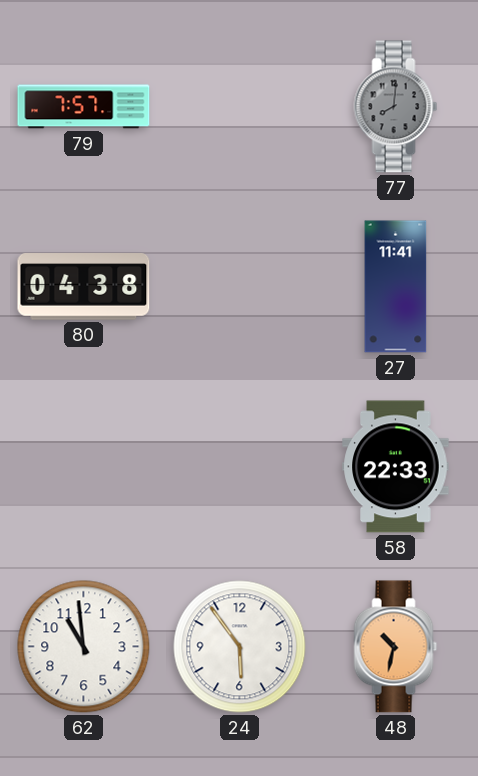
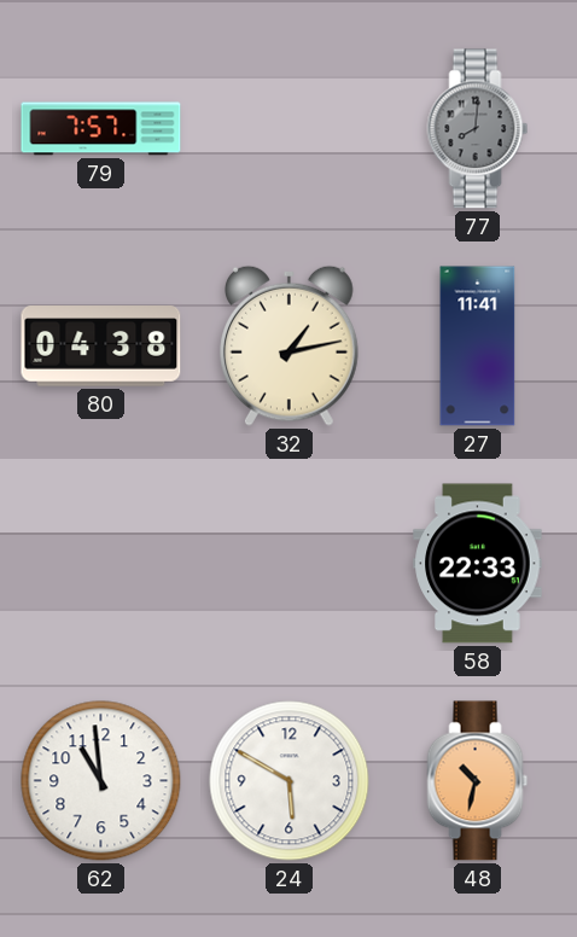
32: none -> 1:13
24: 5:54 -> 5:50
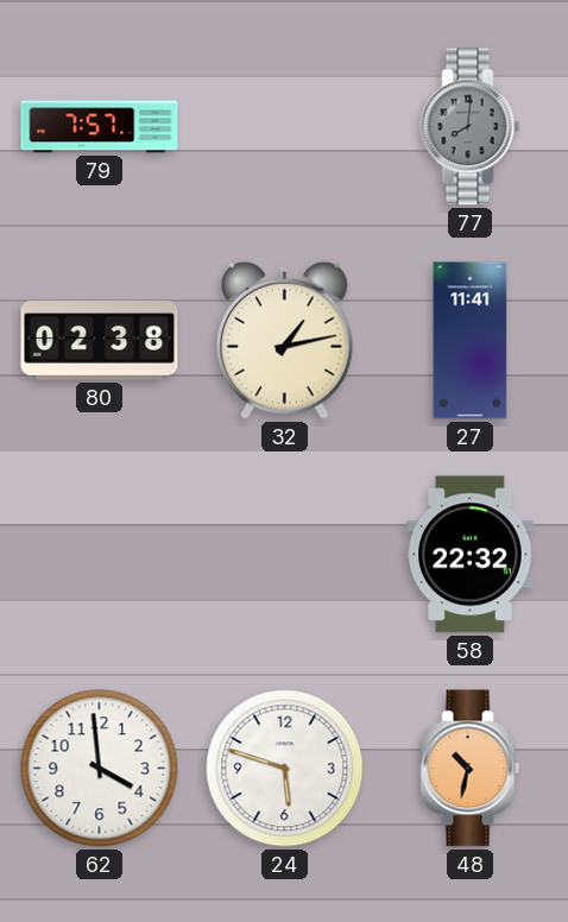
80: 04:38 -> 02:38
58: 22:33 -> 22:32
62: 10:59 -> 3:59
24: 5:50 -> 5:48
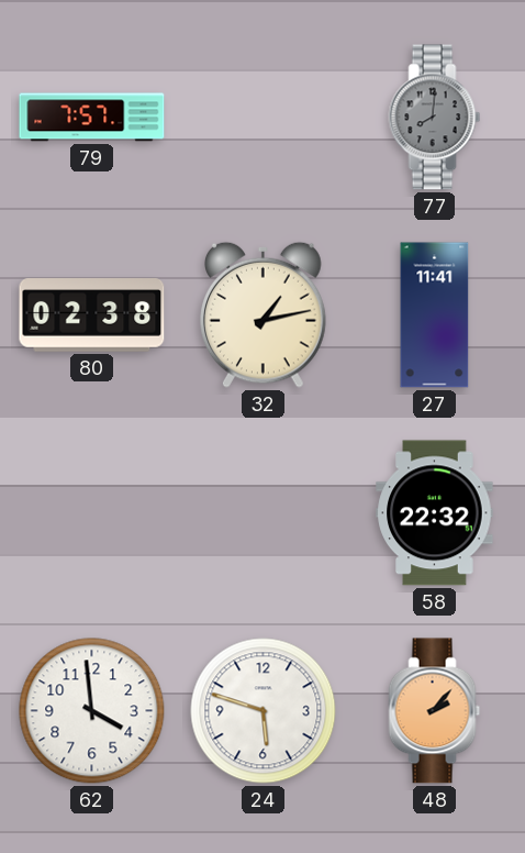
48: 10:32 -> 2:07
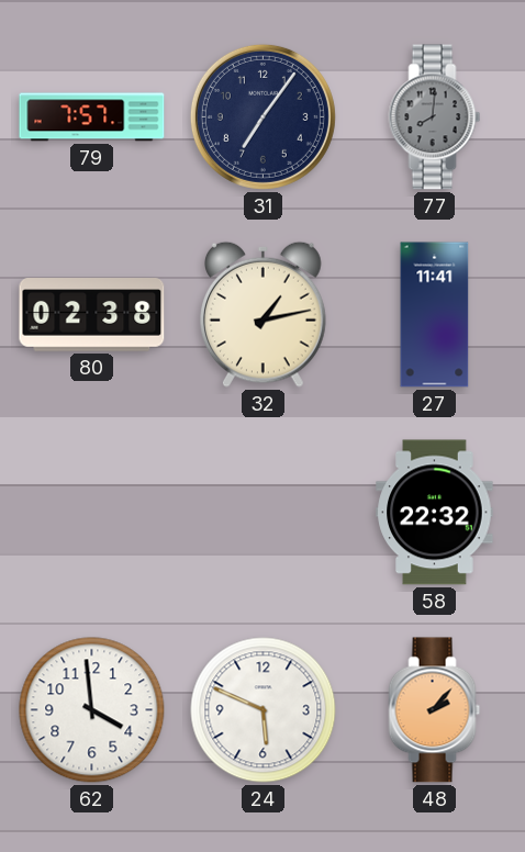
31: none -> 7:06
24: 5:48 -> 5:49
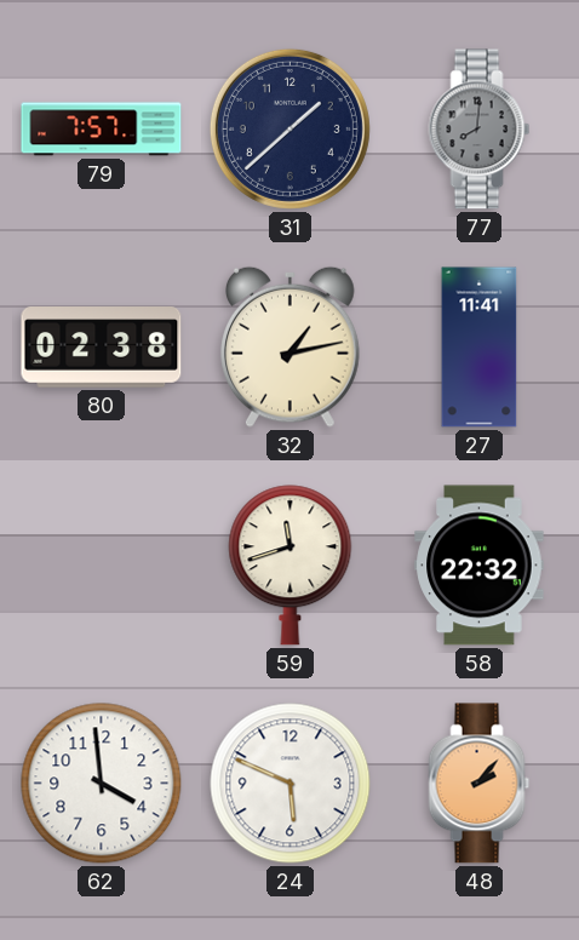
31: 7:06 -> 1:38
59: none -> 11:42
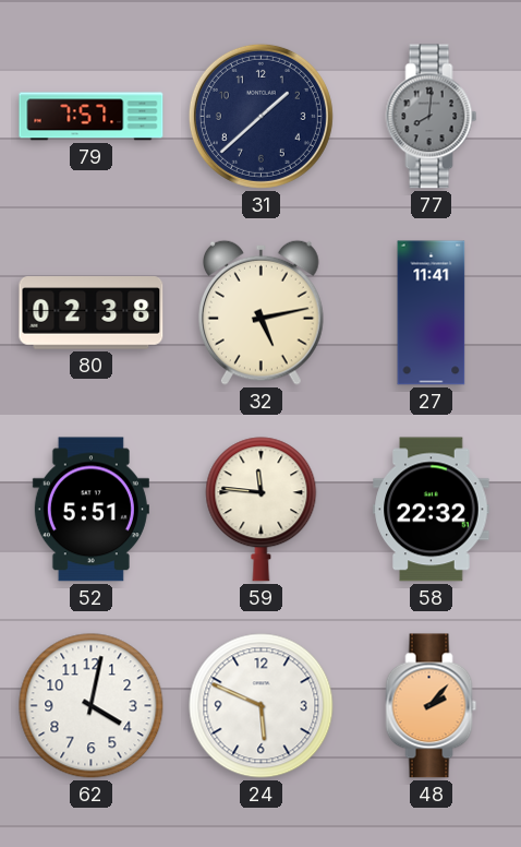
32: 1:13 -> 5:13
52: none -> 5:51
59: 11:42 -> 11:46
62: 3:59 -> 4:02
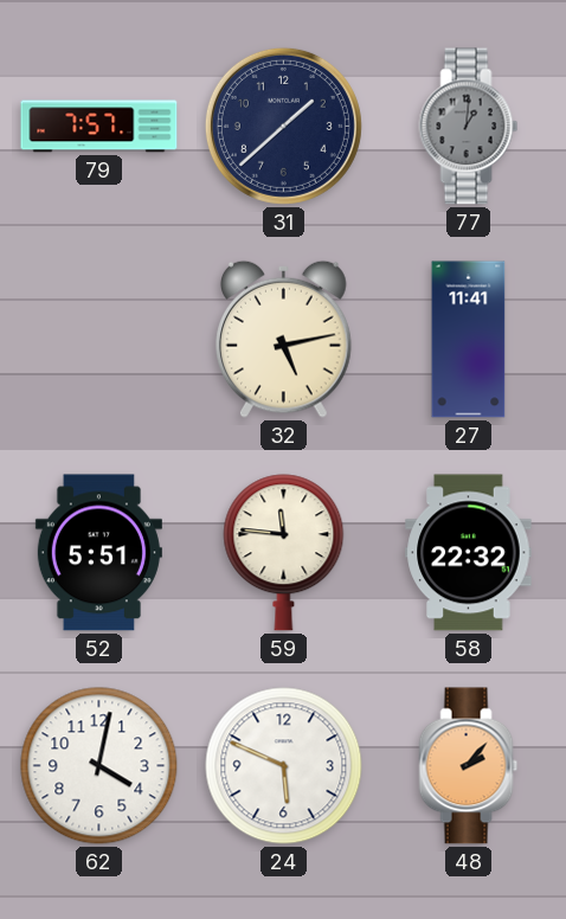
77: 8:01 -> 1:01
80: 02:38 -> none
